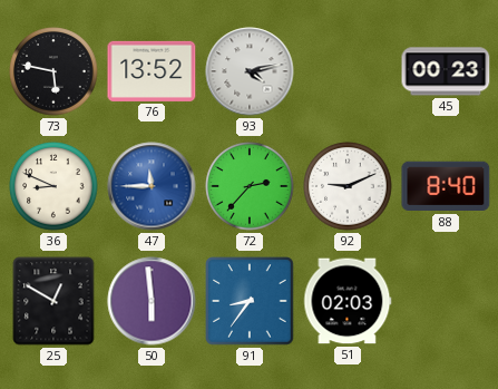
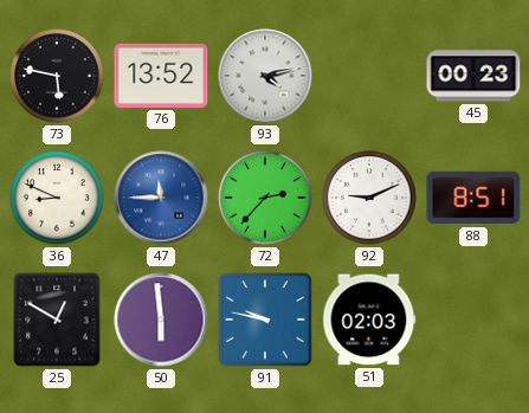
88: 8:40 -> 8:51
91: 8:36 -> 9:47
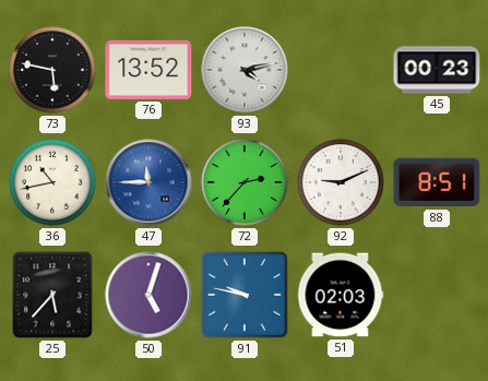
36: 8:49 -> 10:43
25: 12:50 -> 5:37
50: 5:59 -> 5:03
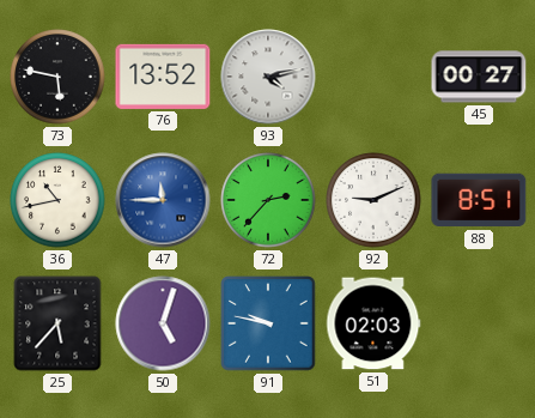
45: 00:23 -> 00:27
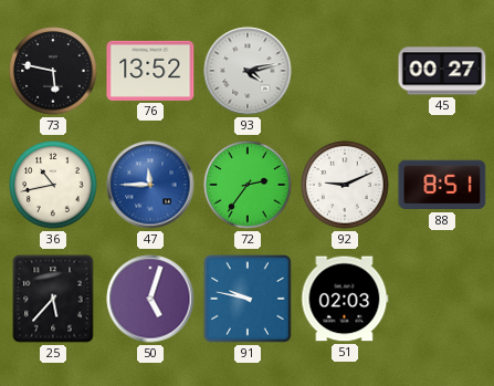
72: 2:37 -> 2:36
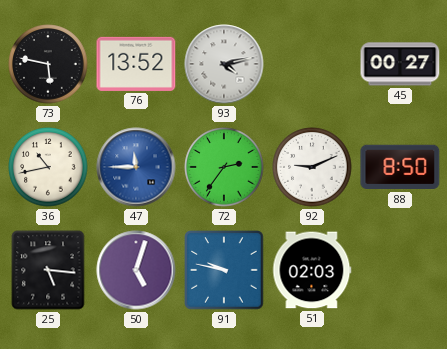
88: 8:51 -> 8:50
25: 5:37 -> 5:16
